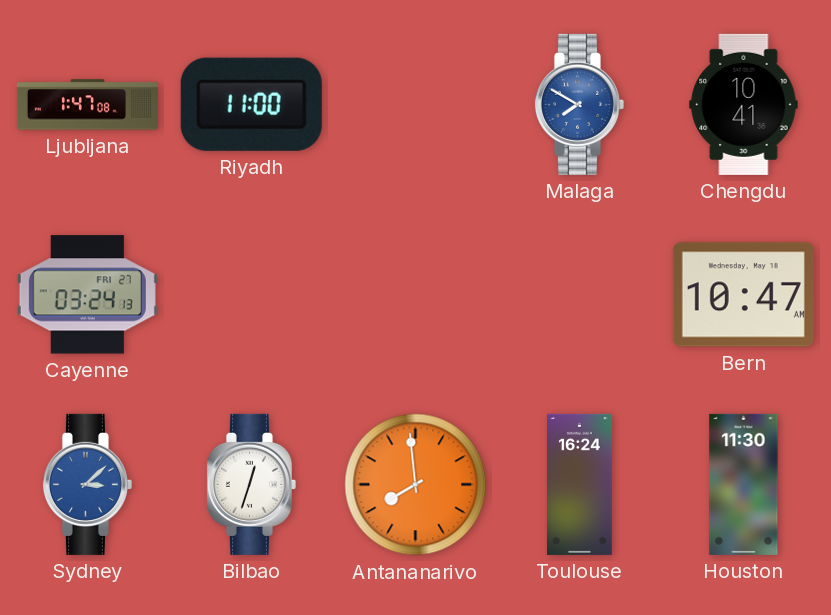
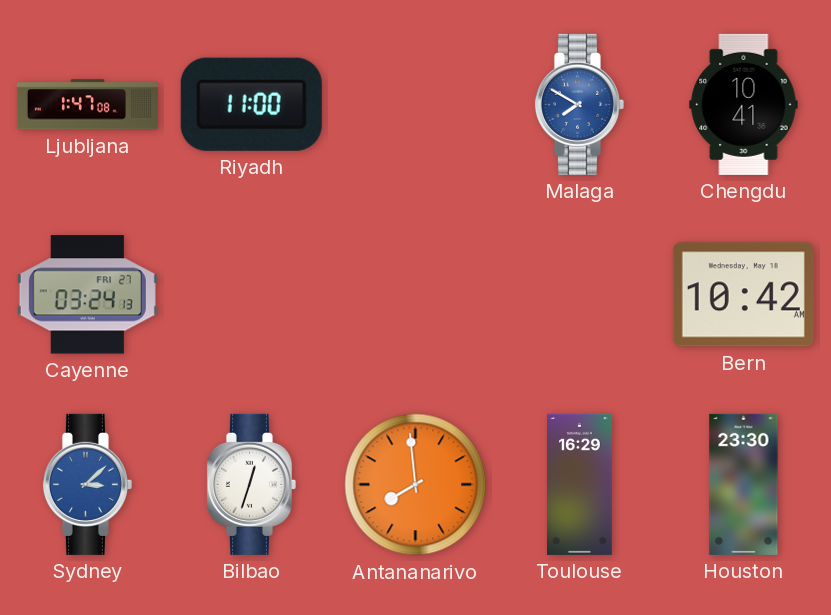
Bern: 10:47 -> 10:42
Toulouse: 16:24 -> 16:29
Houston: 11:30 -> 23:30
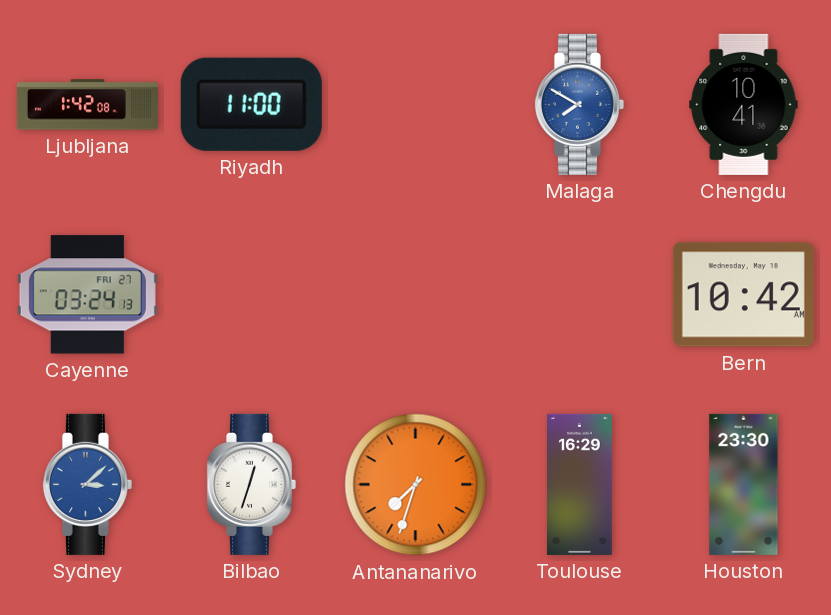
Ljubljana: 1:47 -> 1:42
Antananarivo: 7:59 -> 7:33
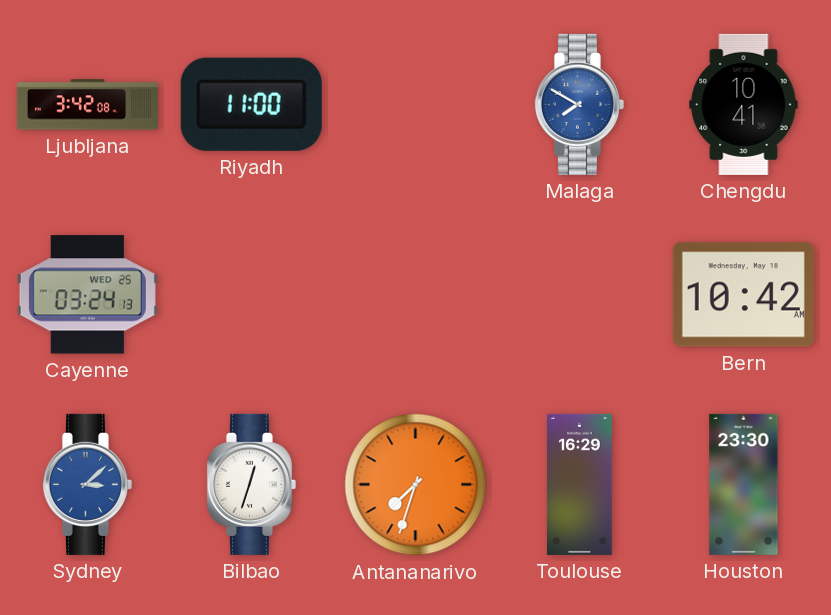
Ljubljana: 1:42 -> 3:42
Cayenne date: FRI 27 -> WED 25
